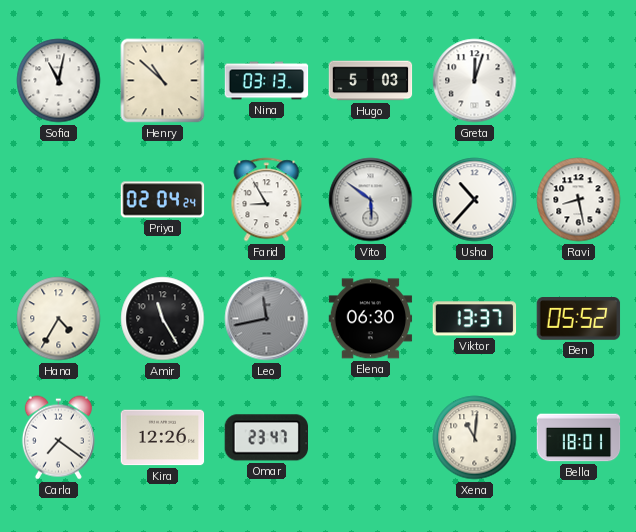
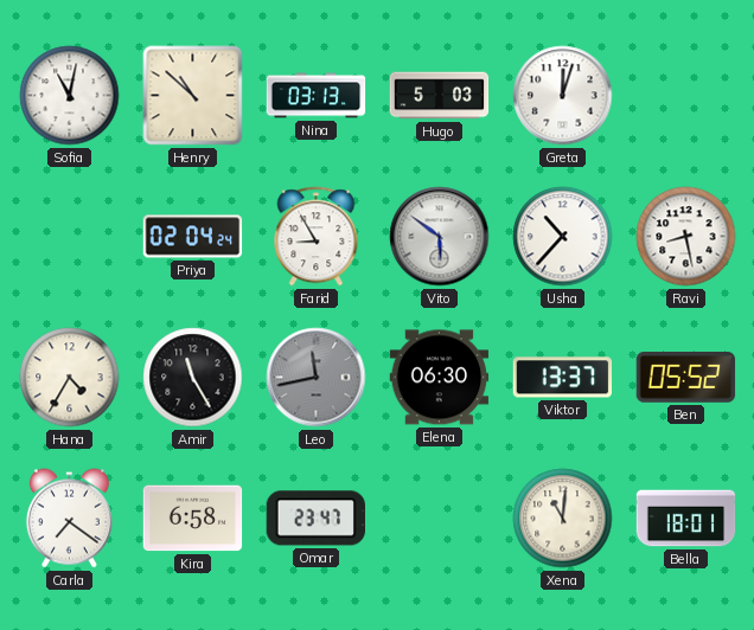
Kira: 12:26 -> 6:58
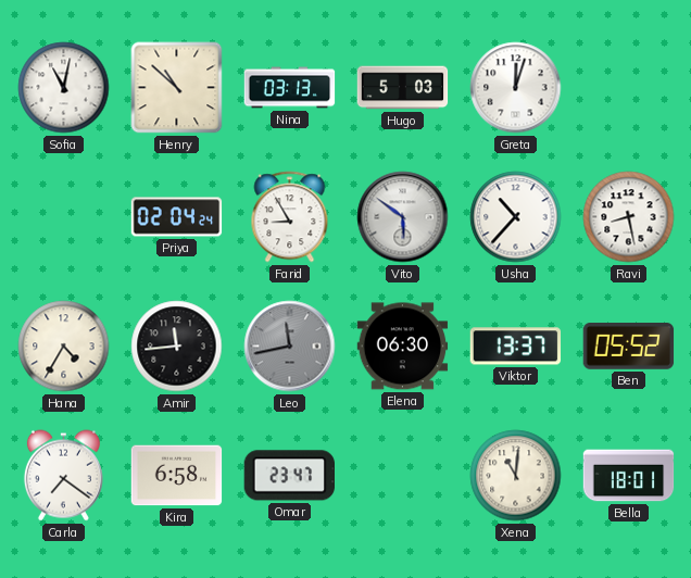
Amir: 11:25 -> 11:44
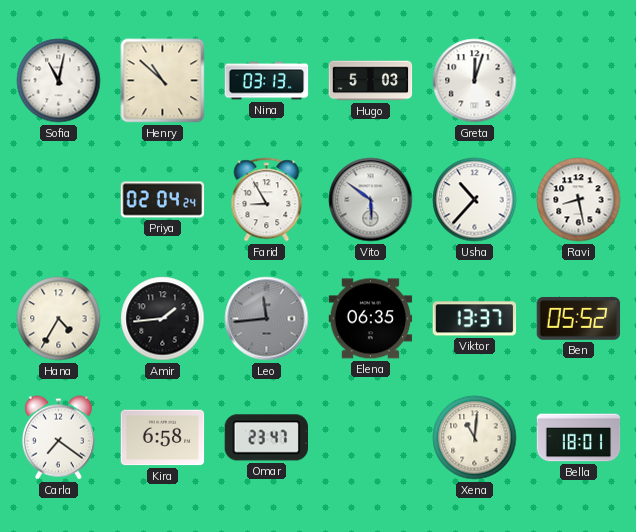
Amir: 11:44 -> 1:44
Leo: 11:43 -> 11:44
Elena: 06:30 -> 06:35
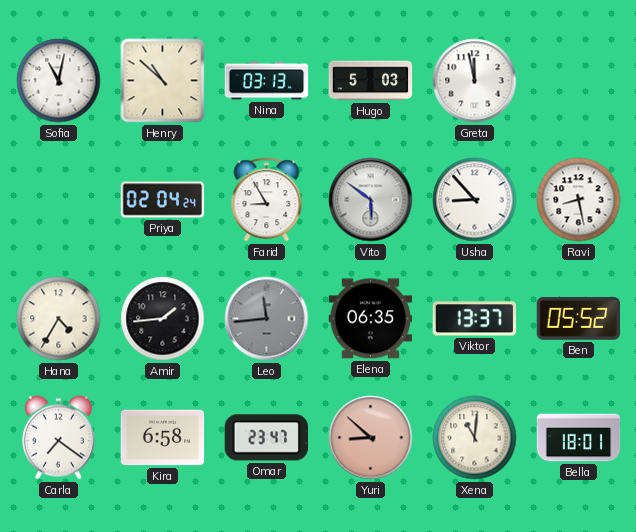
Greta: 12:03 -> 11:58
Usha: 10:37 -> 8:53
Yuri: none -> 8:52
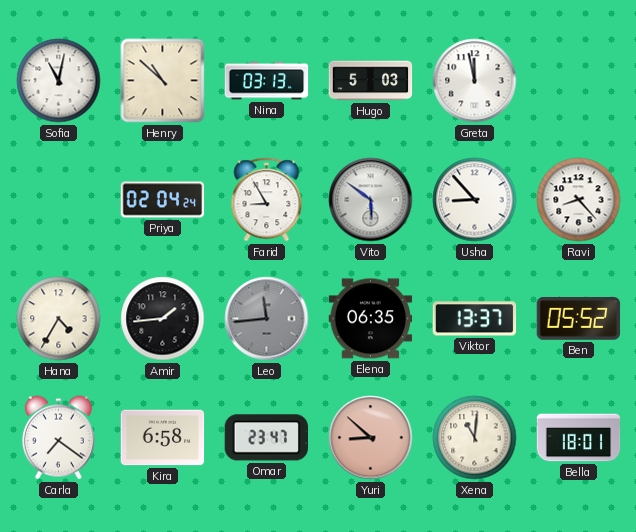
Ravi: 8:28 -> 8:23
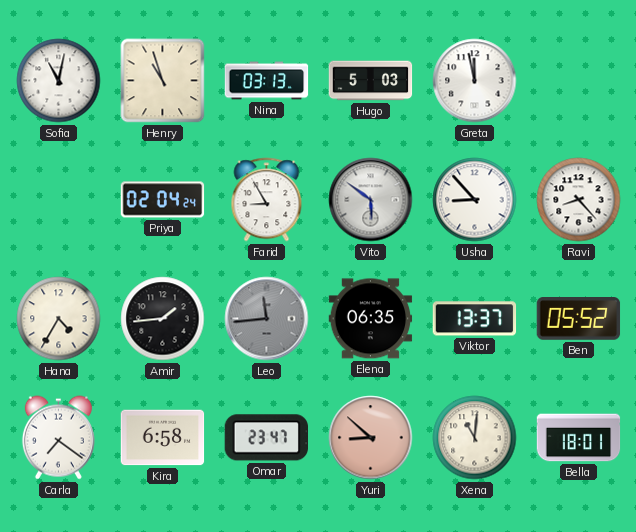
Henry: 10:52 -> 10:57
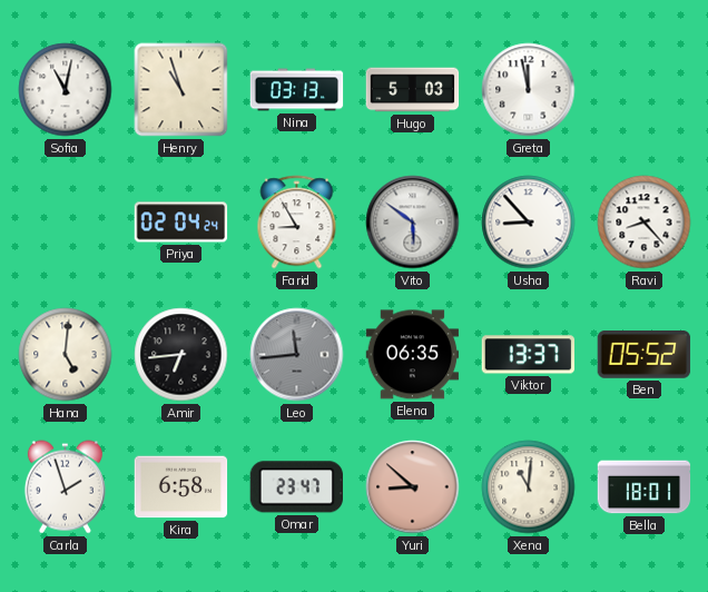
Hana: 4:35 -> 5:01
Amir: 1:44 -> 6:44
Carla: 7:21 -> 1:57
